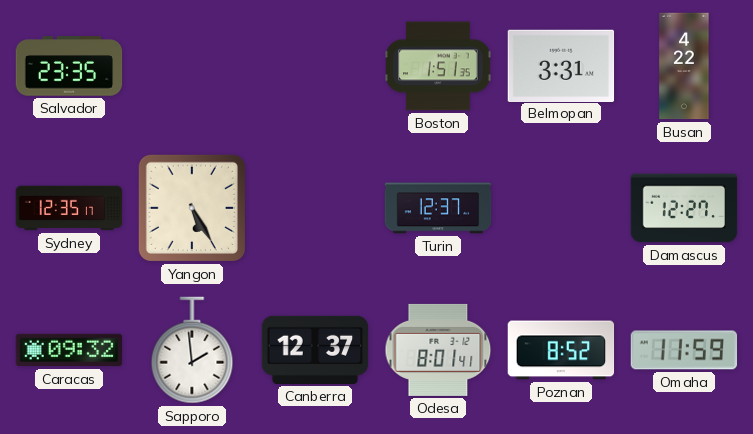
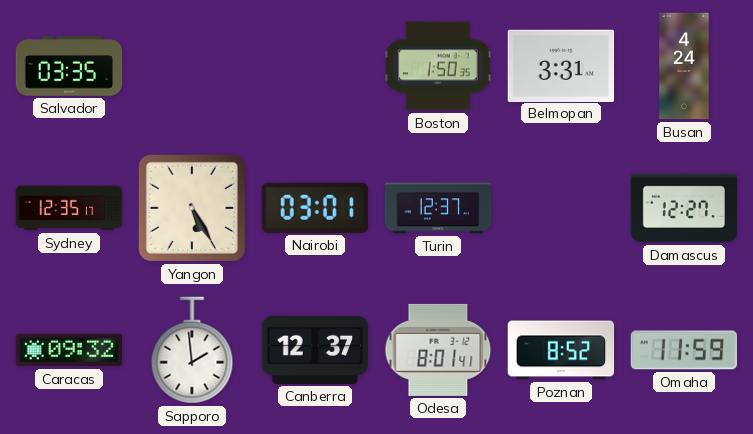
Salvador: 23:35 -> 03:35
Boston: 1:51 -> 1:50
Busan: 4:22 -> 4:24
Nairobi: none -> 03:01
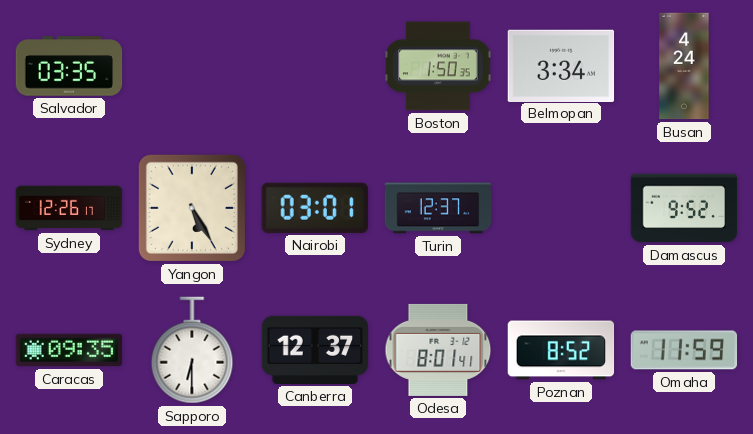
Belmopan: 3:31 -> 3:34
Sydney: 12:35 -> 12:26
Damascus: 12:27 -> 9:52
Caracas: 09:32 -> 09:35
Sapporo: 1:59 -> 6:30
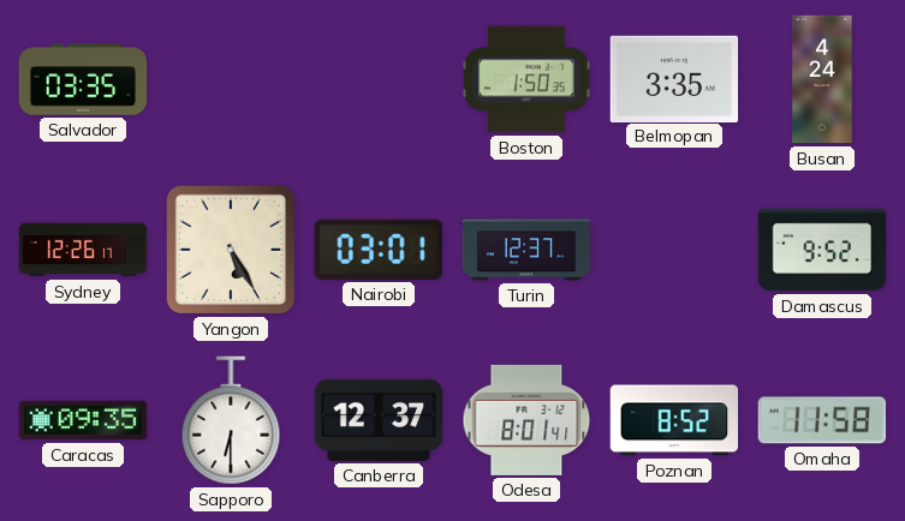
Belmopan: 3:34 -> 3:35
Omaha: 11:59 -> 11:58
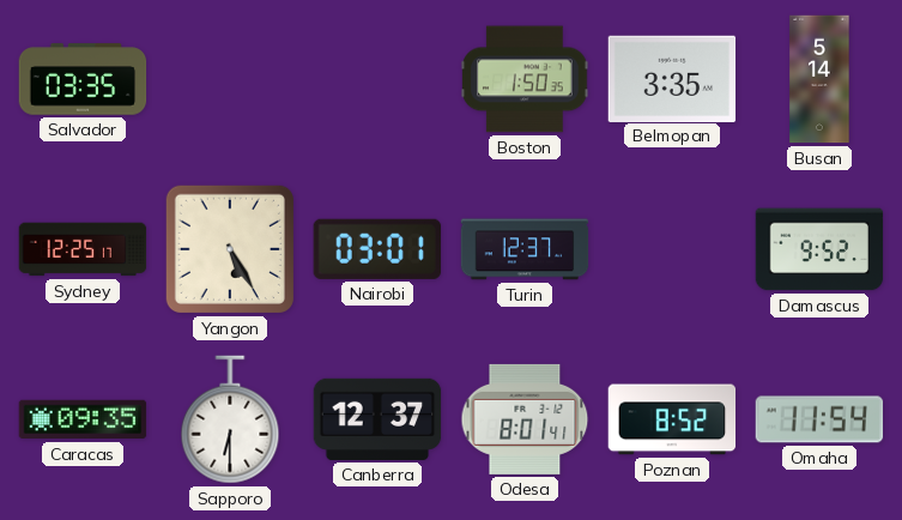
Busan: 4:24 -> 5:14
Sydney: 12:26 -> 12:25
Omaha: 11:58 -> 11:54
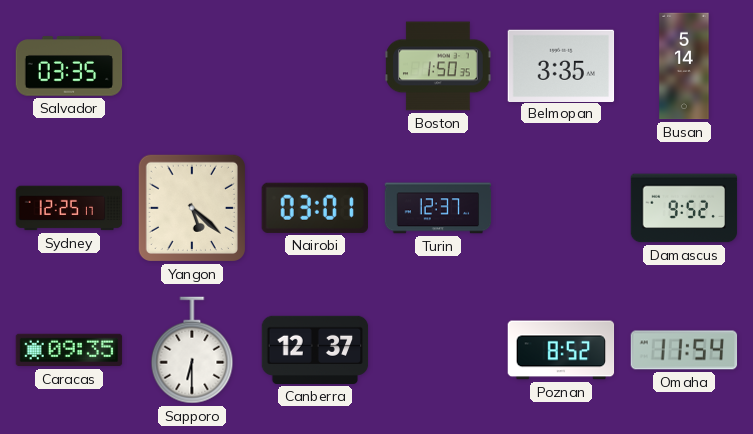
Yangon: 5:25 -> 5:22
Odesa: 8:01 -> none
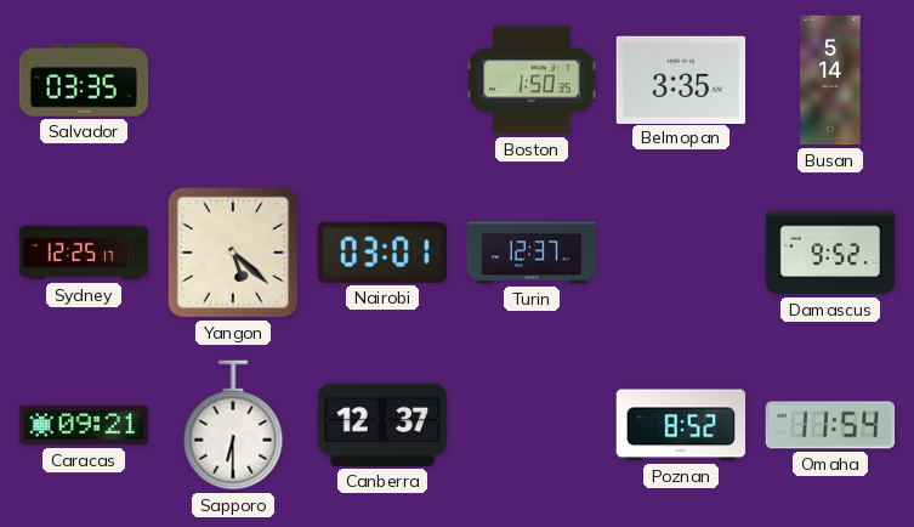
Caracas: 09:35 -> 09:21
